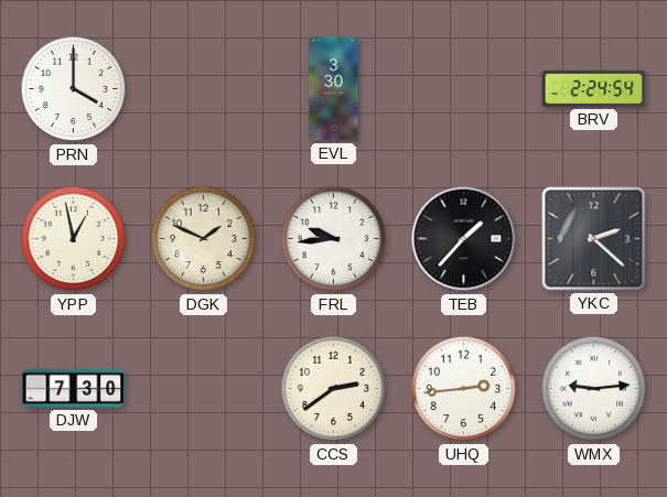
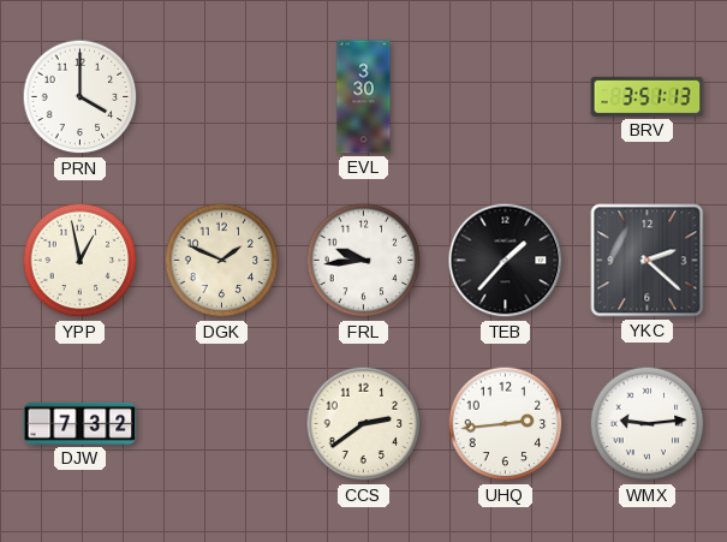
BRV: 2:24 -> 3:51
DJW: 7:30 -> 7:32
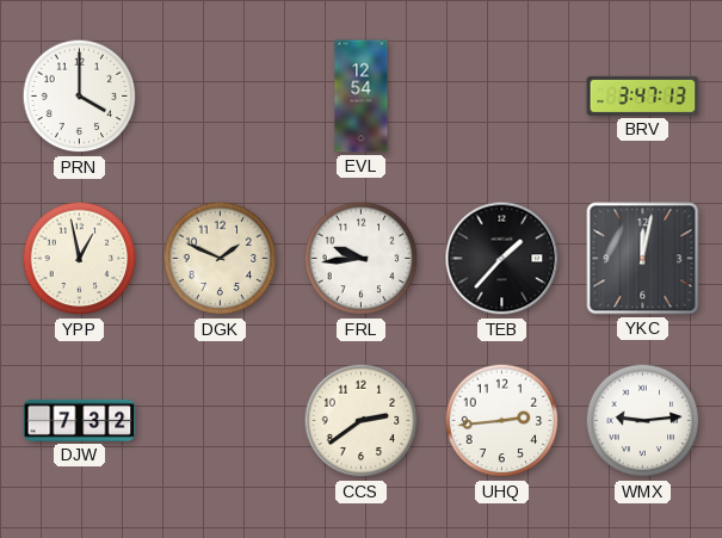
EVL: 3:30 -> 12:54
BRV: 3:51 -> 3:47
YKC: 2:22 -> 12:02
